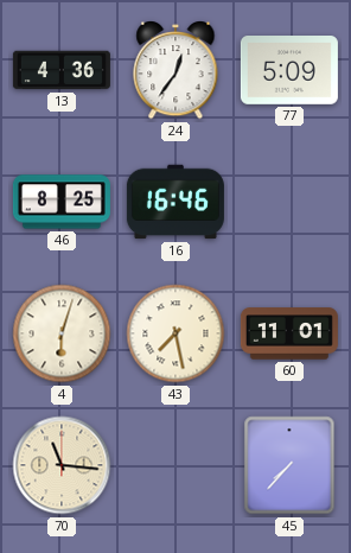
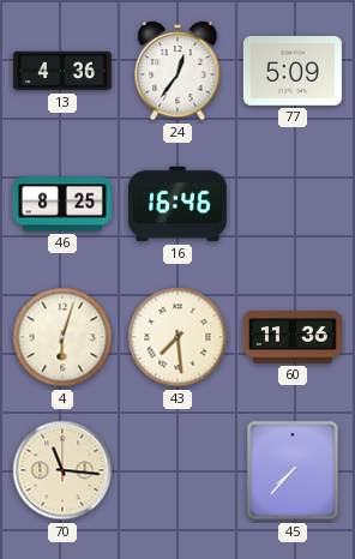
43: 7:28 -> 7:29
60: 11:01 -> 11:36
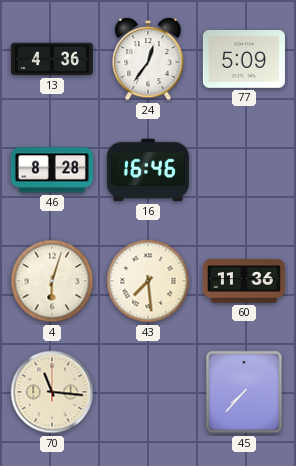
46: 8:25 -> 8:28
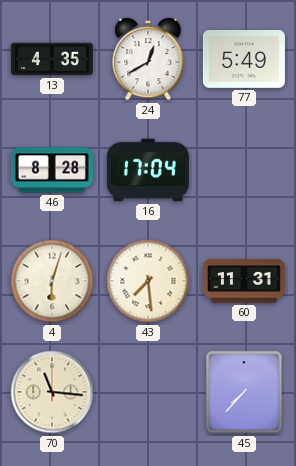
13: 4:36 -> 4:35
24: 12:36 -> 12:40
77: 5:09 -> 5:49
16: 16:46 -> 17:04
60: 11:36 -> 11:31
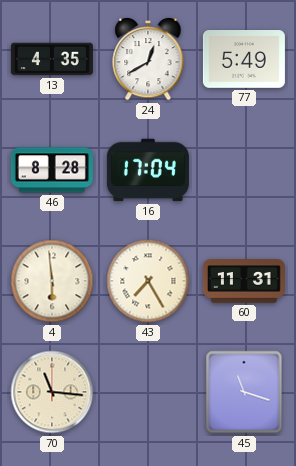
4: 6:03 -> 5:59
43: 7:29 -> 7:25
45: 7:37 -> 11:18
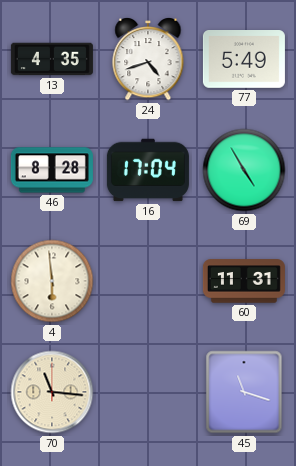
24: 12:40 -> 4:42
69: none -> 4:55
43: 7:25 -> none
